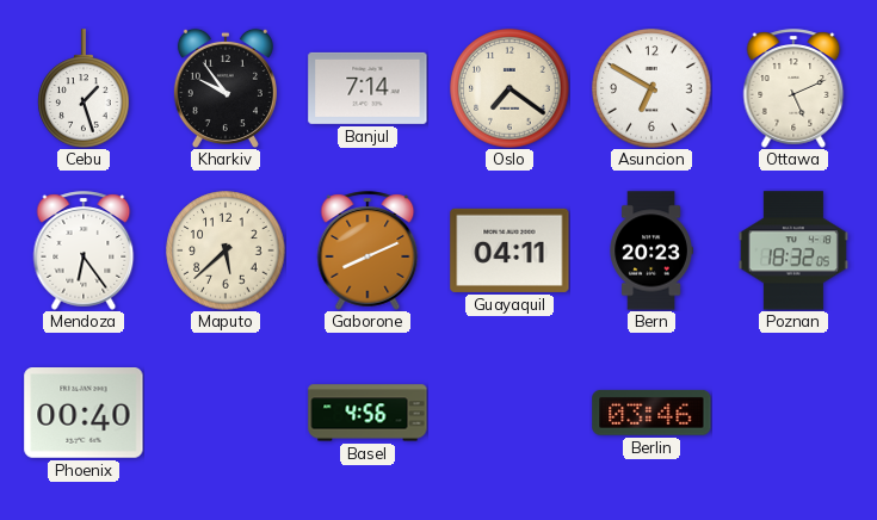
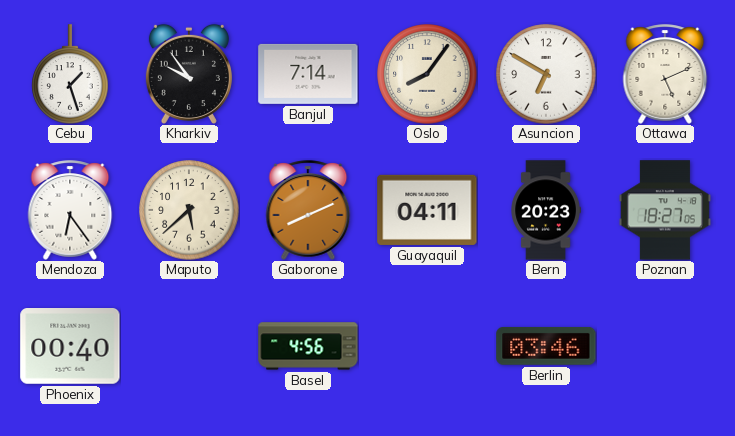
Oslo: 7:21 -> 8:06
Poznan: 18:32 -> 18:27
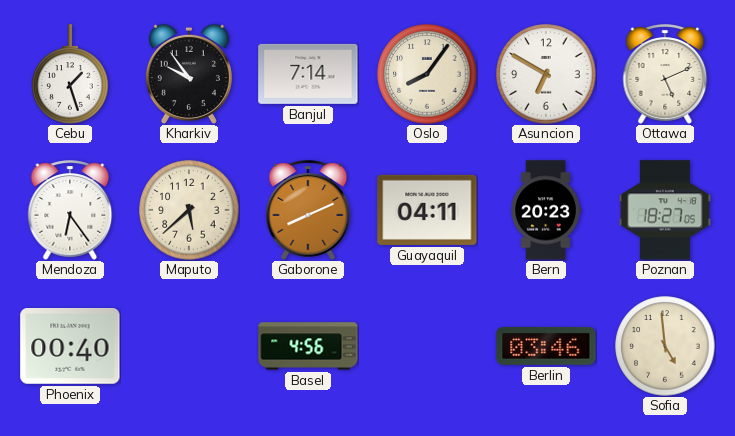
Sofia: none -> 4:59
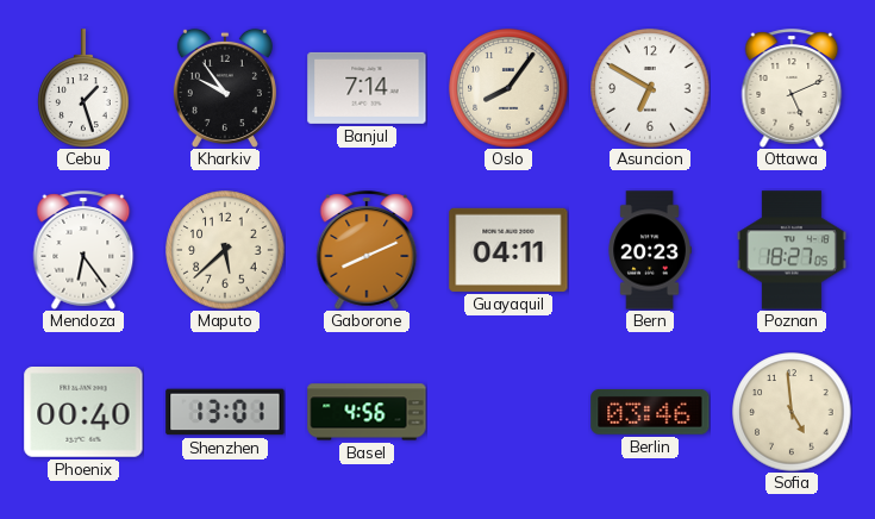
Shenzhen: none -> 13:01
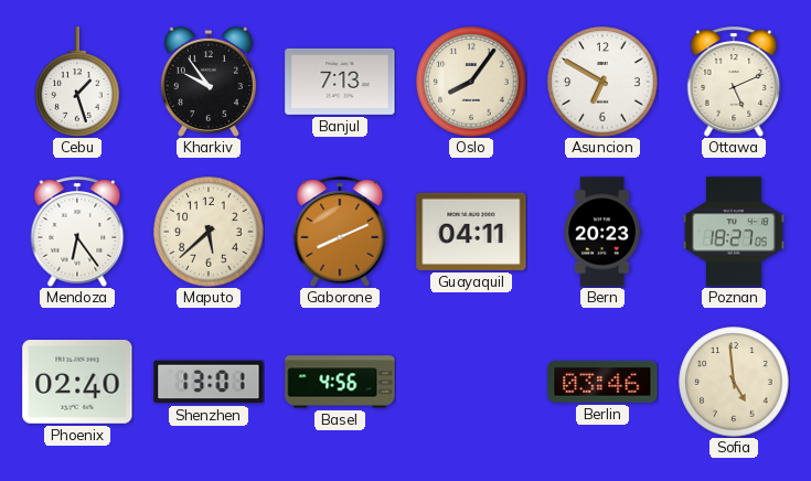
Banjul: 7:14 -> 7:13
Phoenix: 00:40 -> 02:40
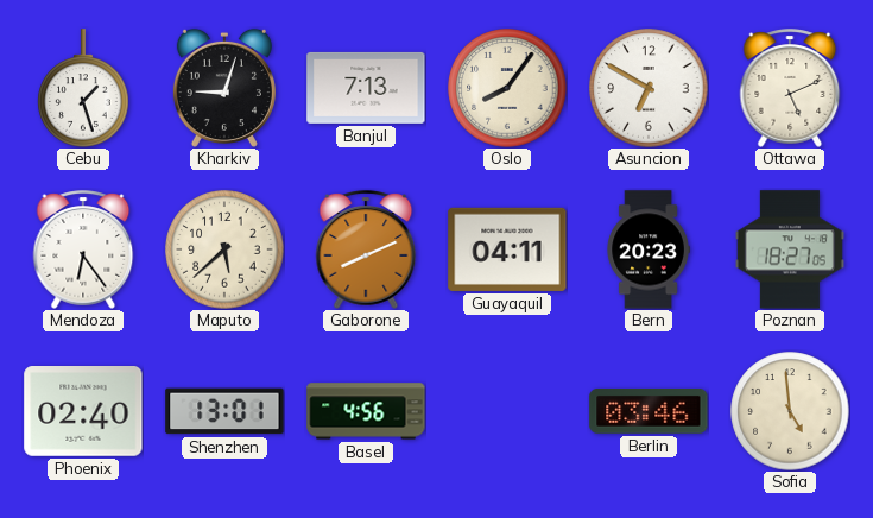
Kharkiv: 9:54 -> 9:03
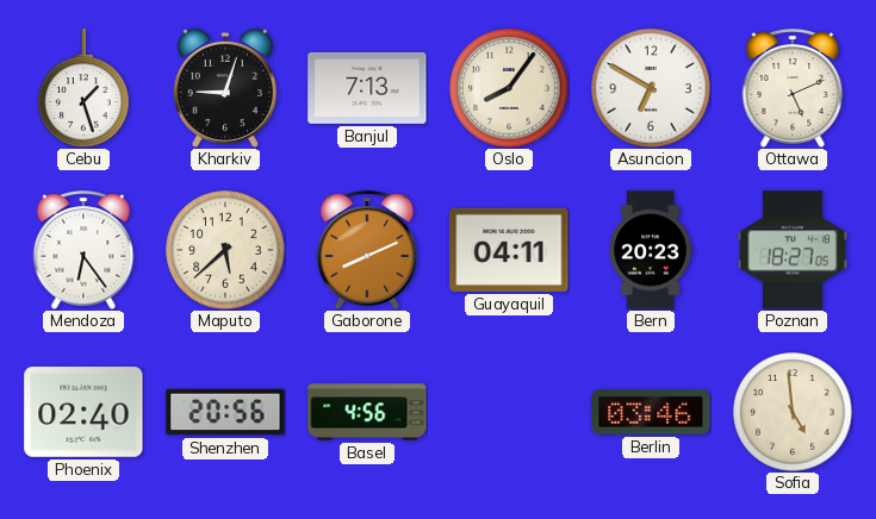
Shenzhen: 13:01 -> 20:56
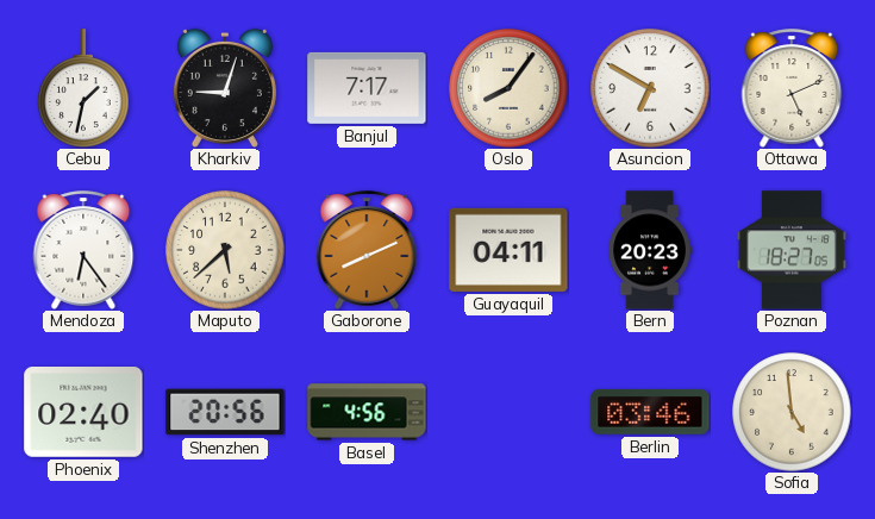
Cebu: 1:27 -> 1:32
Banjul: 7:13 -> 7:17
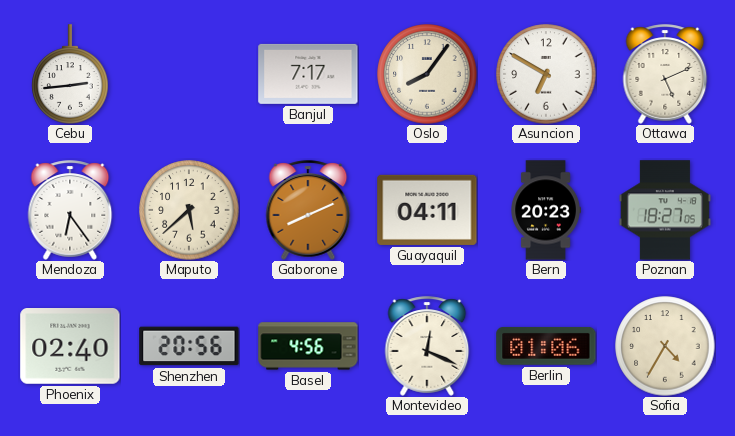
Cebu: 1:32 -> 2:44
Kharkiv: 9:03 -> none
Montevideo: none -> 12:19
Berlin: 03:46 -> 01:06
Sofia: 4:59 -> 4:35
